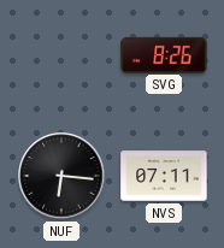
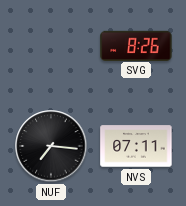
NUF: 6:16 -> 7:16
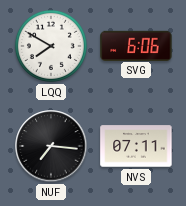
LQQ: none -> 7:50
SVG: 8:26 -> 6:06
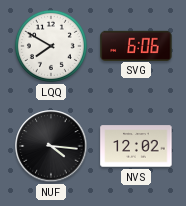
NUF: 7:16 -> 4:16
NVS: 07:11 -> 12:02
